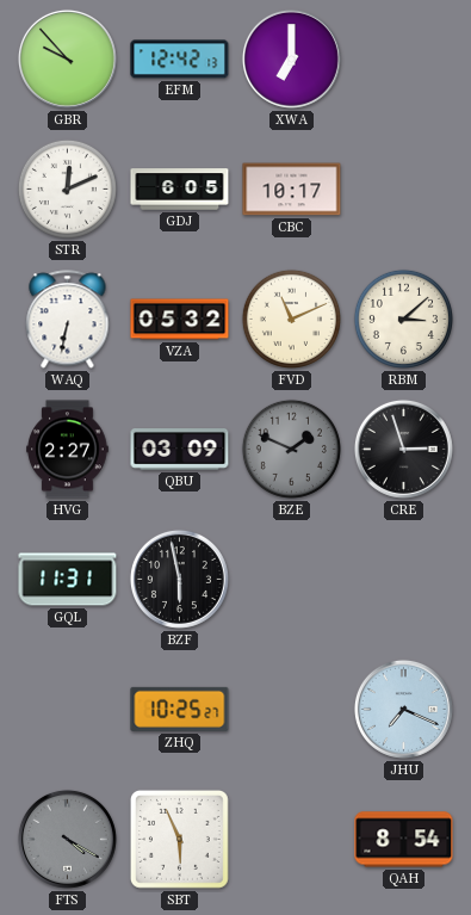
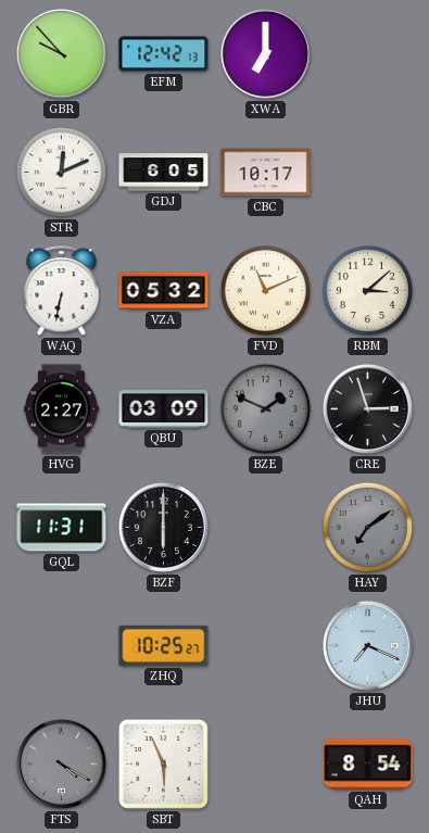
BZF: 5:58 -> 6:00
HAY: none -> 7:09
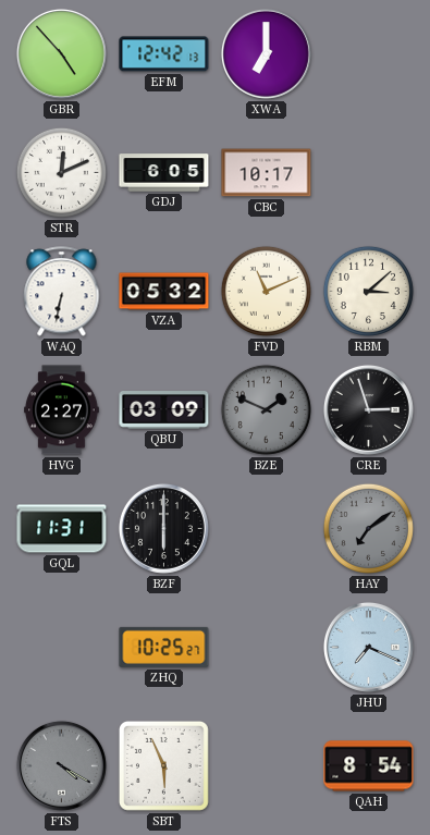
GBR: 9:53 -> 4:53
